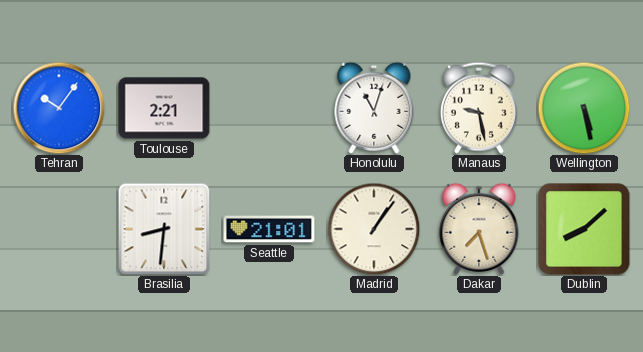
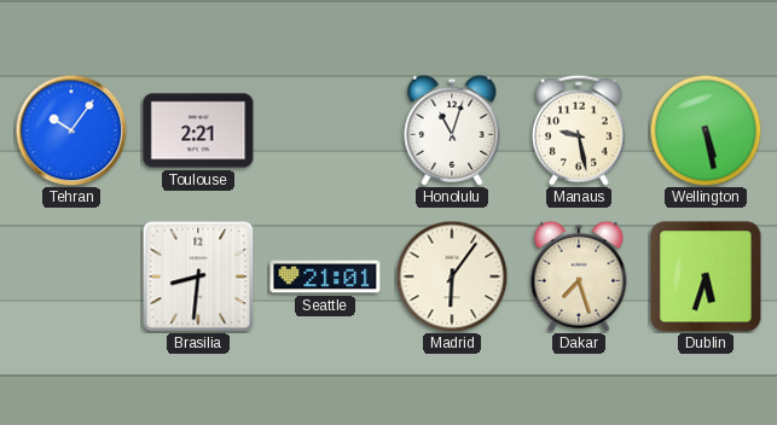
Madrid: 1:06 -> 6:06
Dublin: 8:08 -> 5:33
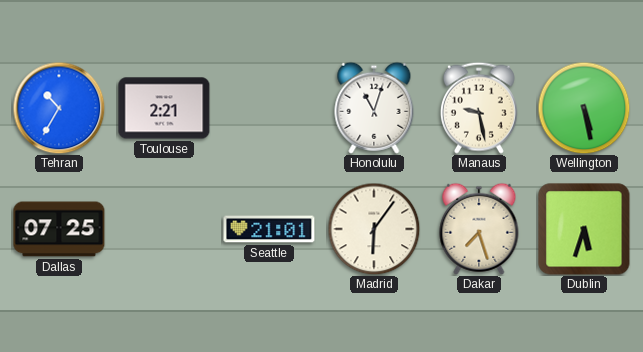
Tehran: 10:06 -> 10:35
Dallas: none -> 07:25
Brasilia: 8:31 -> none
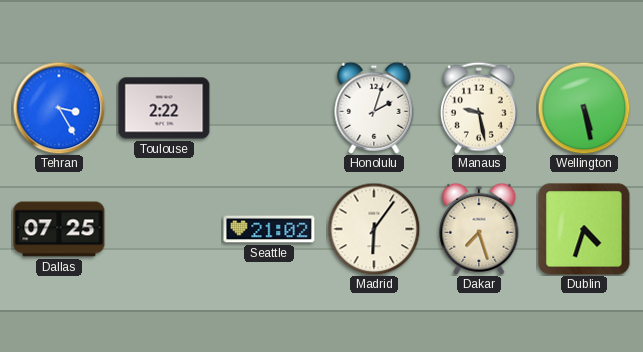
Tehran: 10:35 -> 3:25
Toulouse: 2:21 -> 2:22
Honolulu: 11:03 -> 2:03
Seattle: 21:01 -> 21:02
Dublin: 5:33 -> 4:33
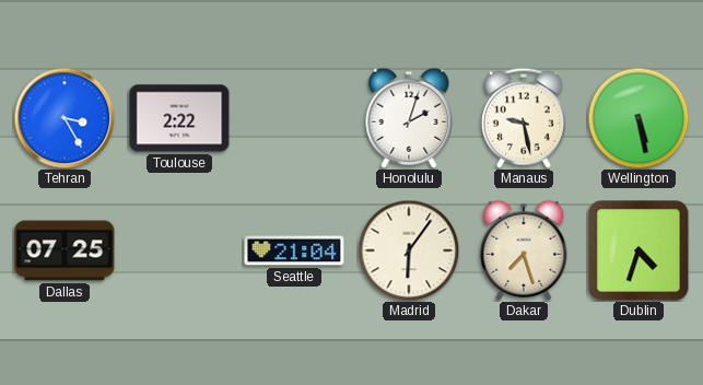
Seattle: 21:02 -> 21:04
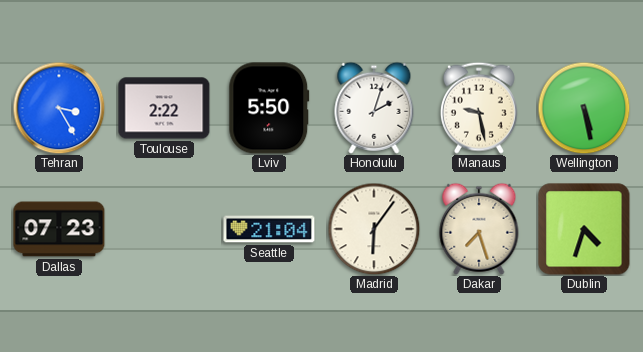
Lviv: none -> 5:50
Dallas: 07:25 -> 07:23
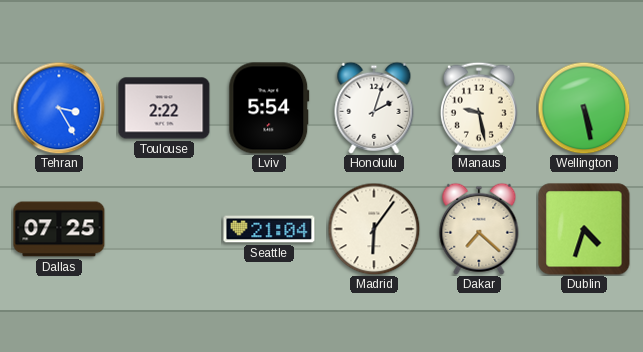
Lviv: 5:50 -> 5:54
Dallas: 07:23 -> 07:25
Dakar: 7:27 -> 7:22
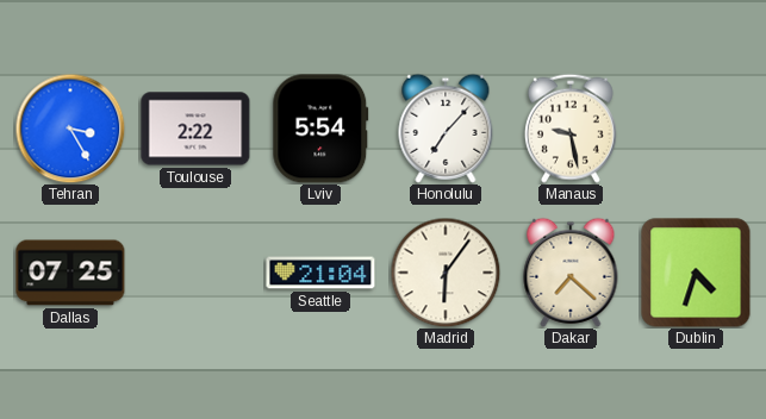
Honolulu: 2:03 -> 7:07
Wellington: 5:28 -> none
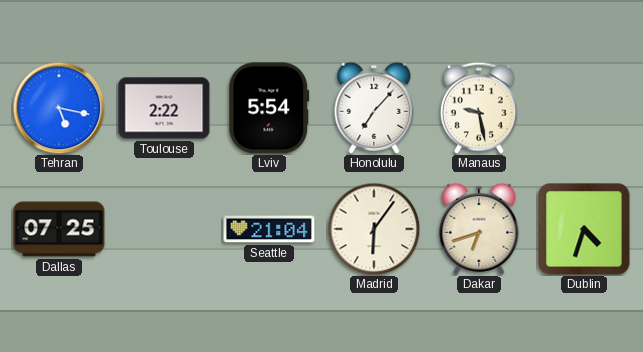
Tehran: 3:25 -> 5:17
Dakar: 7:22 -> 6:42
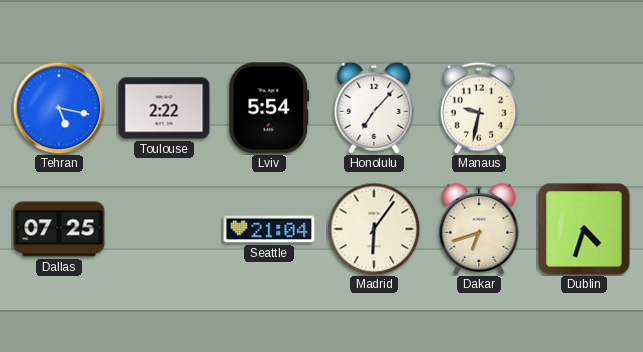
Manaus: 9:28 -> 9:32
